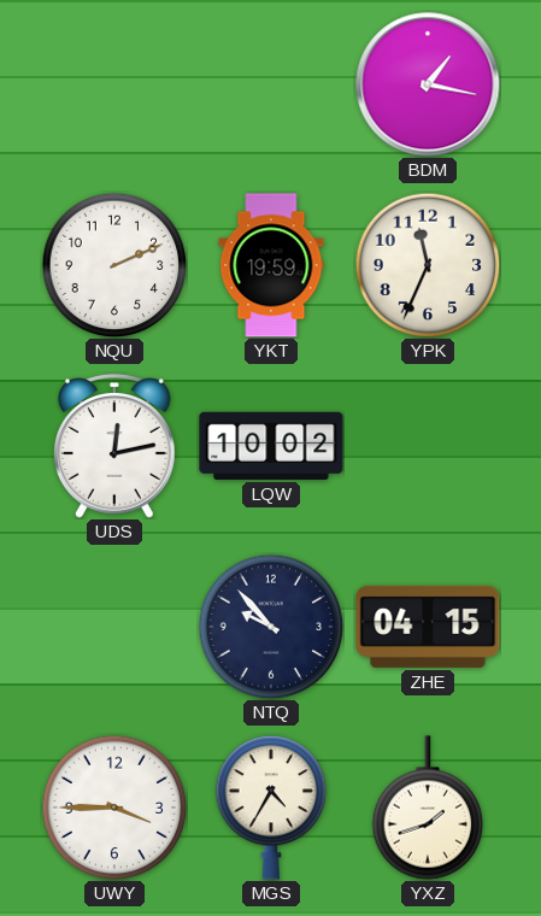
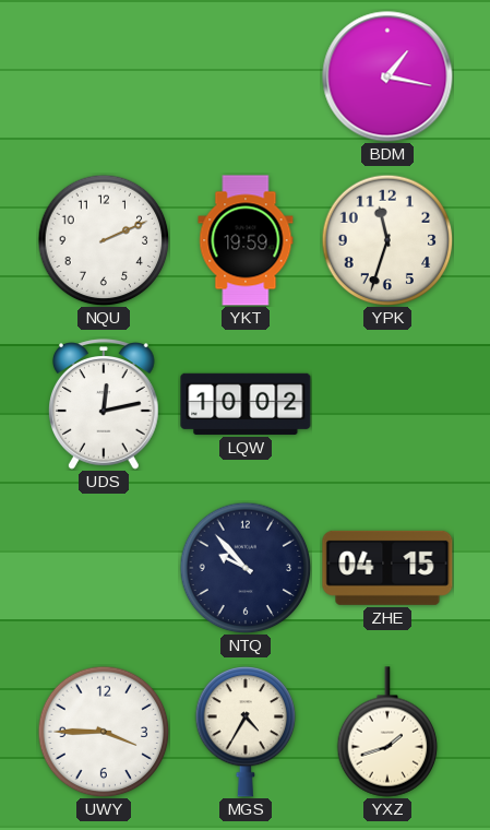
YPK: 11:34 -> 11:33
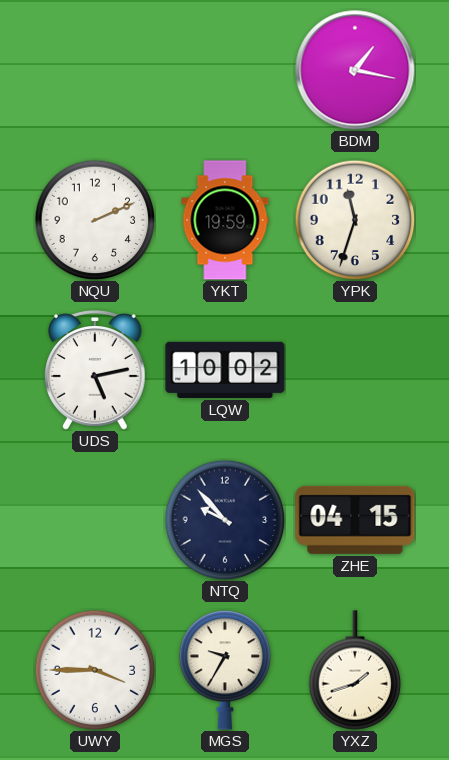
UDS: 12:13 -> 5:13
MGS: 4:35 -> 9:35
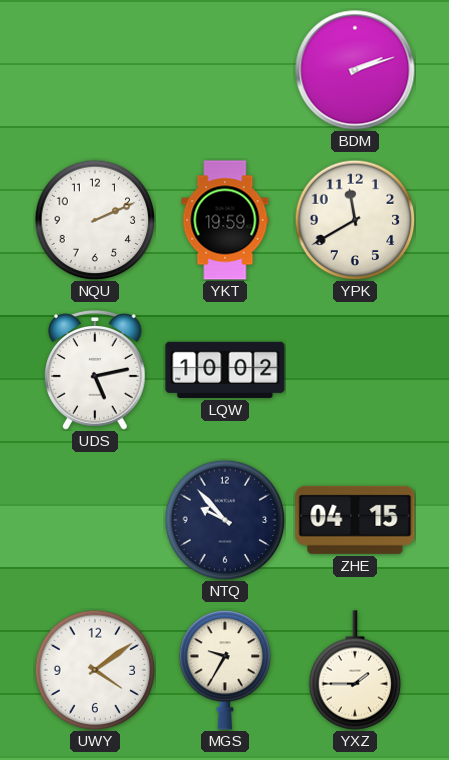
BDM: 1:17 -> 2:12
YPK: 11:33 -> 11:40
UWY: 3:45 -> 4:09
YXZ: 1:42 -> 1:45
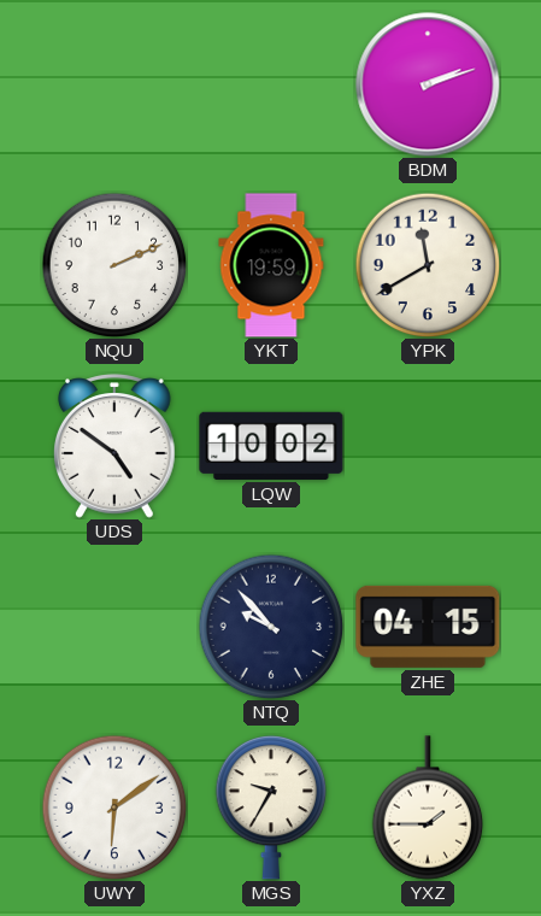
UDS: 5:13 -> 4:51
UWY: 4:09 -> 6:09
